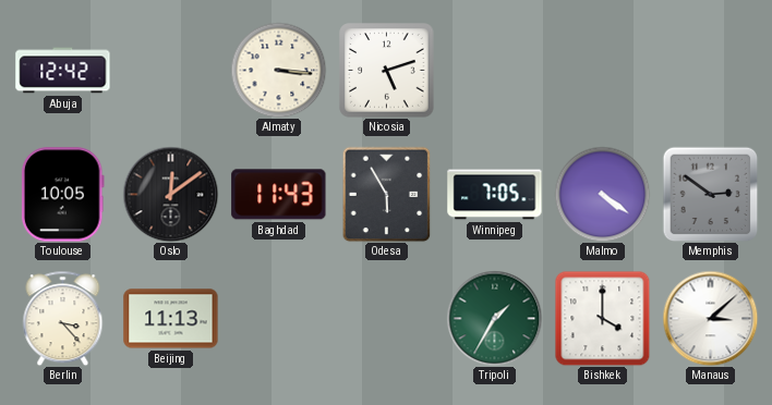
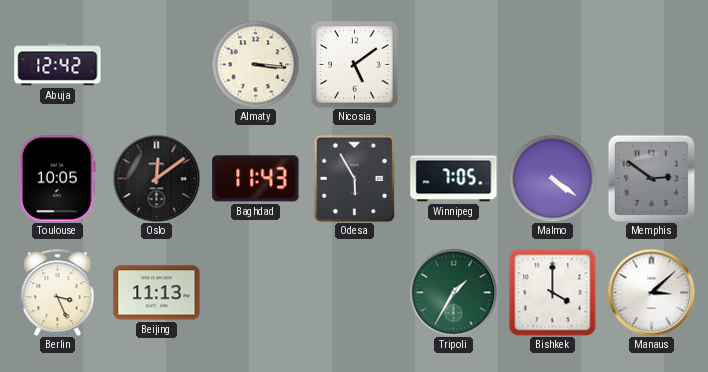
Nicosia: 5:12 -> 5:09
Berlin: 3:23 -> 3:26
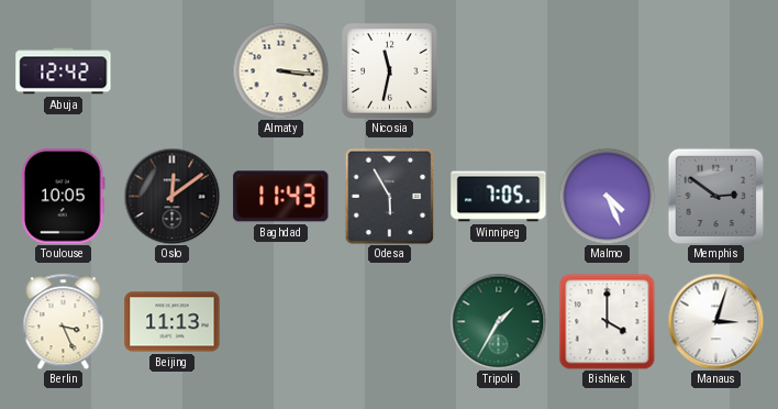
Nicosia: 5:09 -> 11:32
Malmo: 4:21 -> 4:26
Manaus: 3:08 -> 3:03
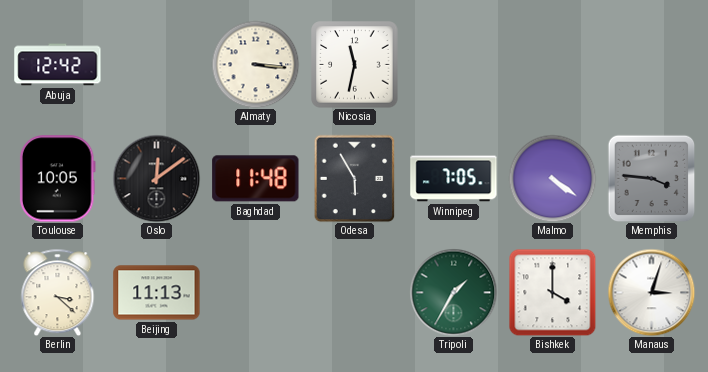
Baghdad: 11:43 -> 11:48
Malmo: 4:26 -> 4:21
Memphis: 2:51 -> 3:46
Berlin: 3:26 -> 3:22
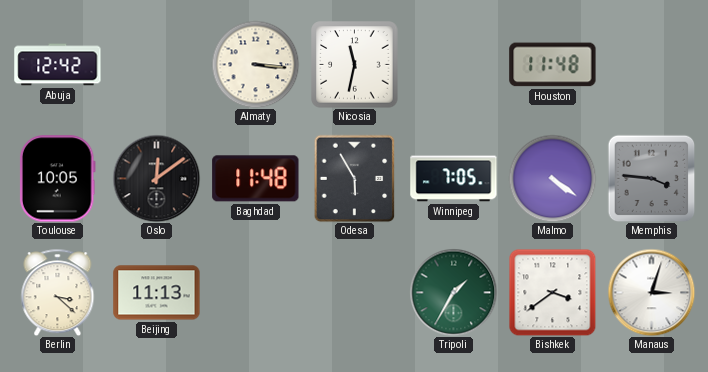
Houston: none -> 11:48
Bishkek: 4:00 -> 3:39
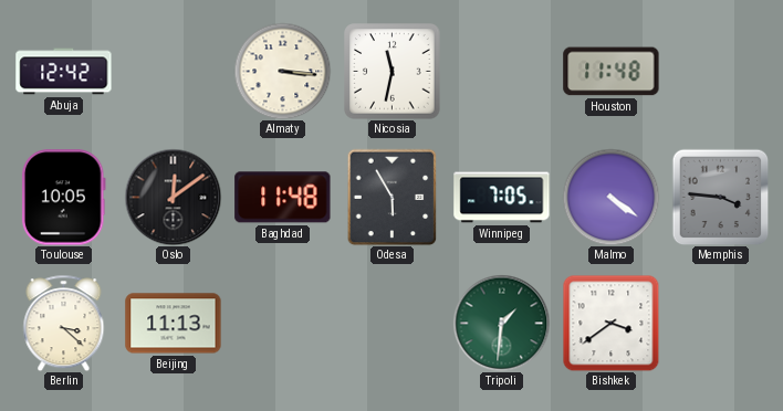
Tripoli: 1:35 -> 1:31
Manaus: 3:03 -> none
